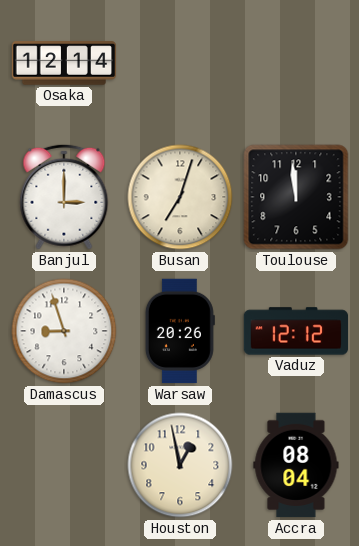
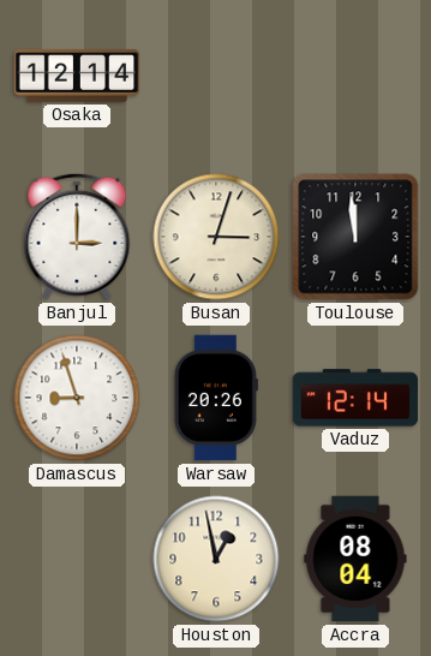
Busan: 7:03 -> 3:03
Vaduz: 12:12 -> 12:14
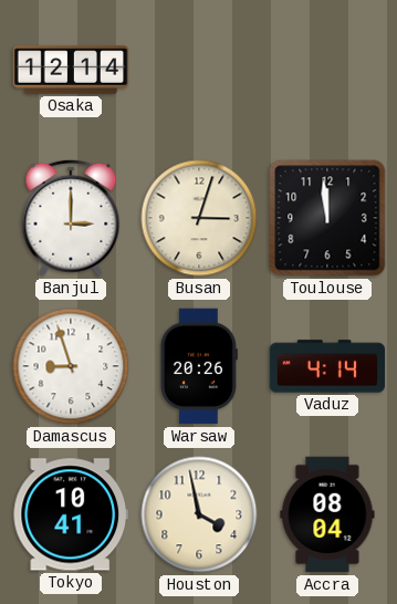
Vaduz: 12:14 -> 4:14
Tokyo: none -> 10:41
Houston: 12:58 -> 3:58
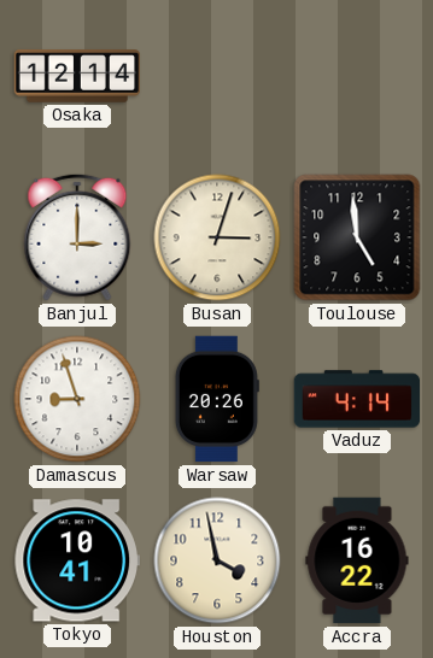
Toulouse: 11:59 -> 4:59
Accra: 08:04 -> 16:22
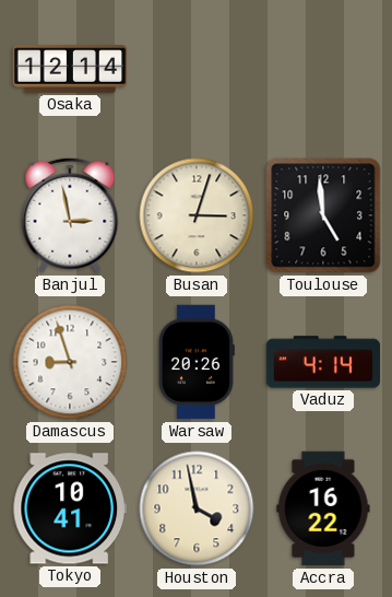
Banjul: 3:00 -> 2:58
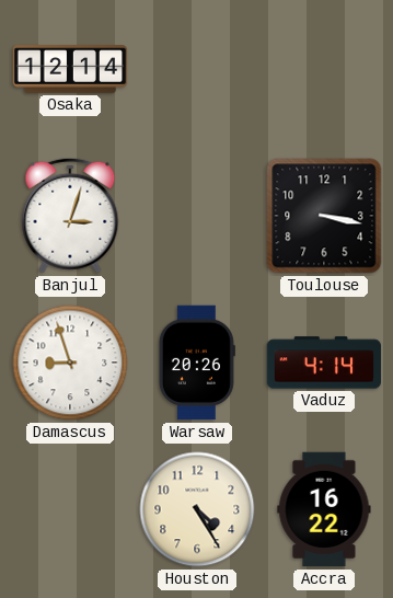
Banjul: 2:58 -> 3:03
Busan: 3:03 -> none
Toulouse: 4:59 -> 3:17
Tokyo: 10:41 -> none
Houston: 3:58 -> 4:25
